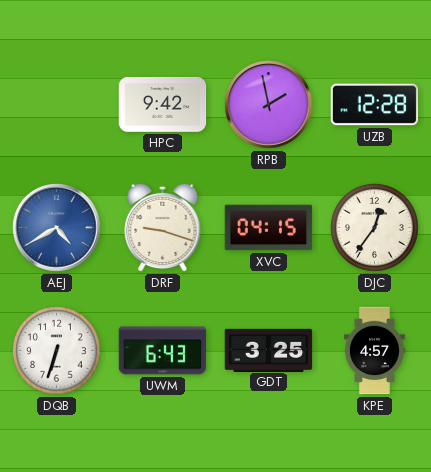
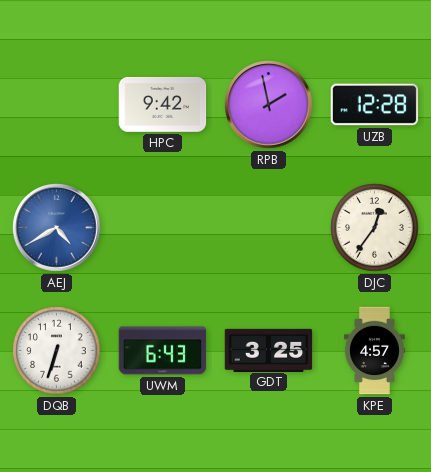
DRF: 9:18 -> none
XVC: 04:15 -> none
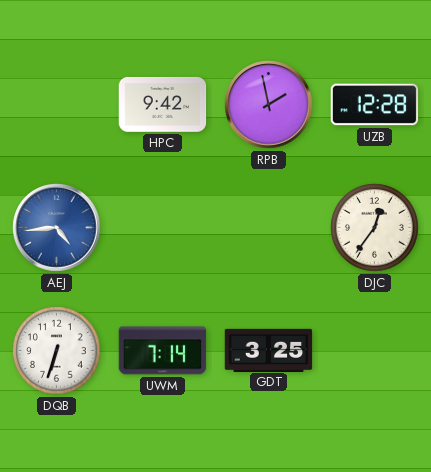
AEJ: 4:40 -> 4:44
UWM: 6:43 -> 7:14
KPE: 4:57 -> none
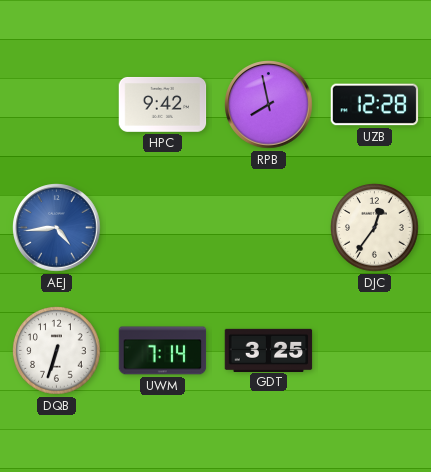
RPB: 1:58 -> 7:58
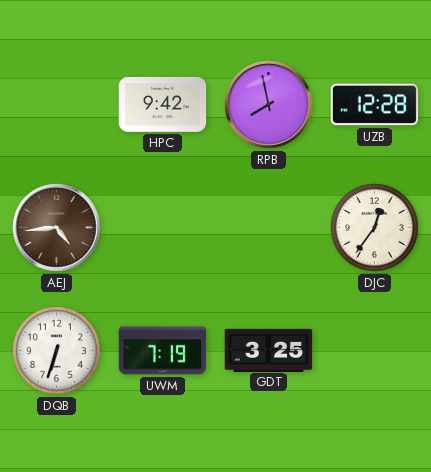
AEJ dial: blue -> brown
UWM: 7:14 -> 7:19
